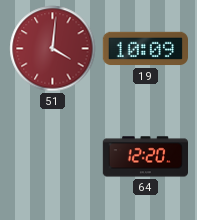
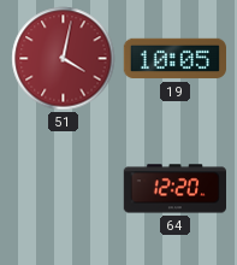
51: 4:01 -> 4:02
19: 10:09 -> 10:05
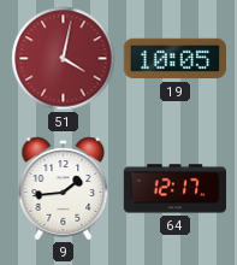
9: none -> 1:44
64: 12:20 -> 12:17
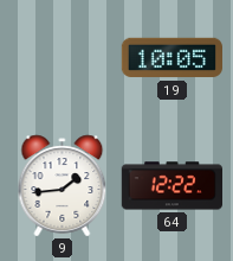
51: 4:02 -> none
64: 12:17 -> 12:22
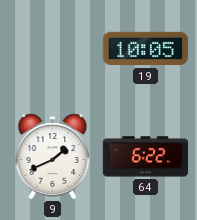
9: 1:44 -> 1:41
64: 12:22 -> 6:22
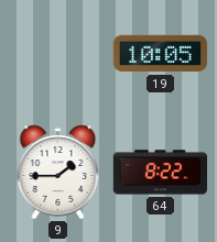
9: 1:41 -> 1:45
64: 6:22 -> 8:22
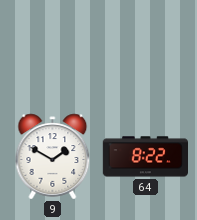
19: 10:05 -> none
9: 1:45 -> 1:50
